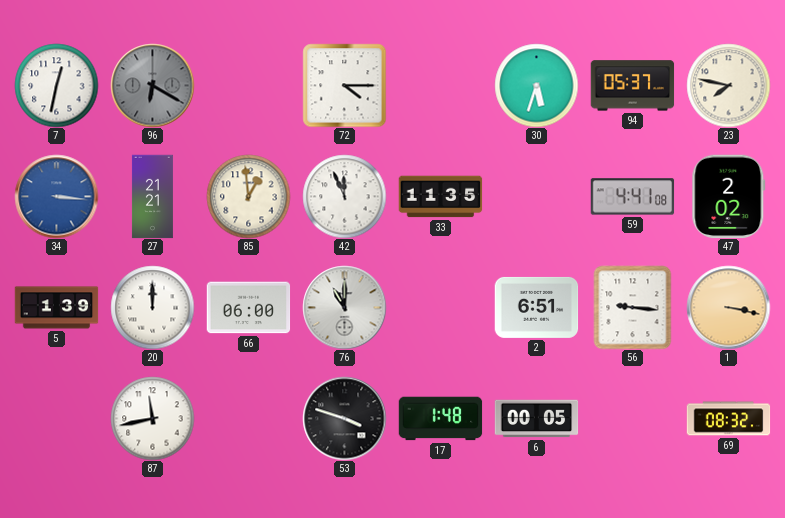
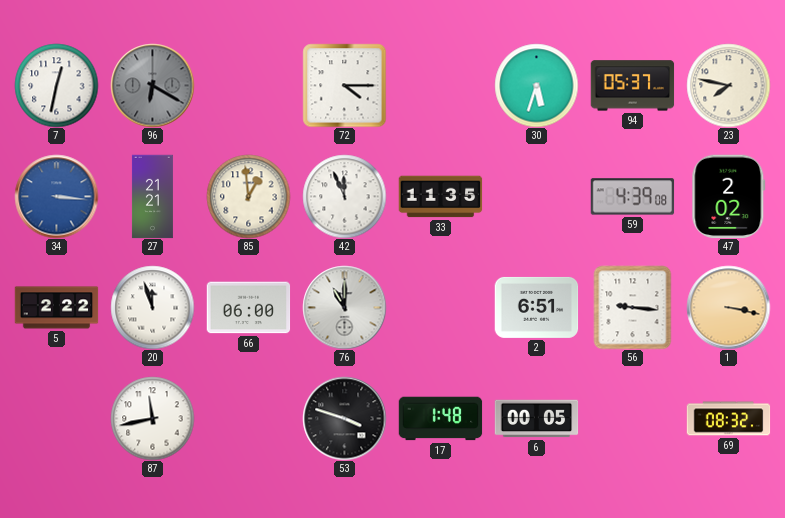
59: 4:41 -> 4:39
5: 1:39 -> 2:22
20: 12:00 -> 11:57
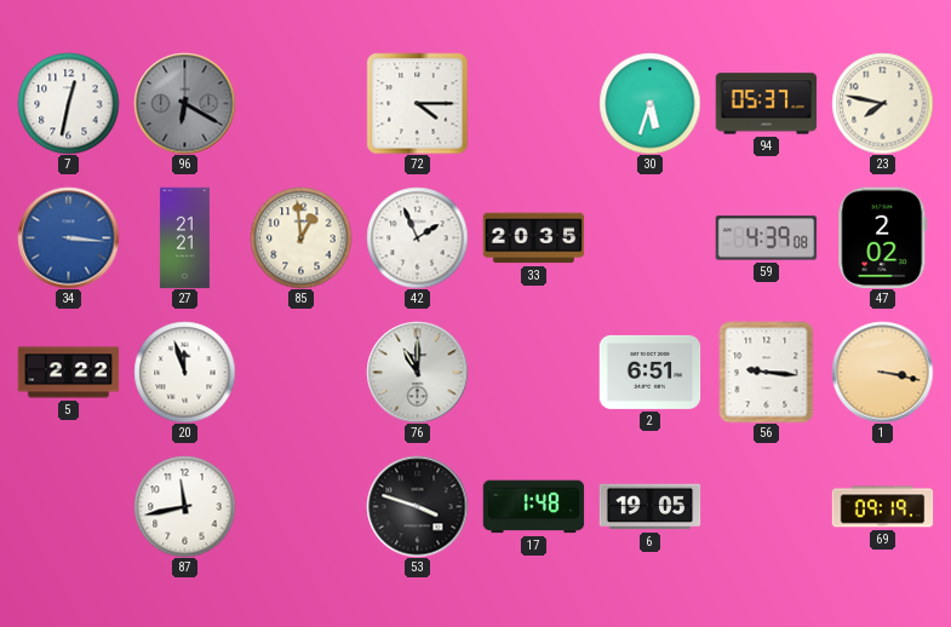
42: 11:56 -> 1:56
33: 11:35 -> 20:35
66: 06:00 -> none
6: 00:05 -> 19:05
69: 08:32 -> 09:19
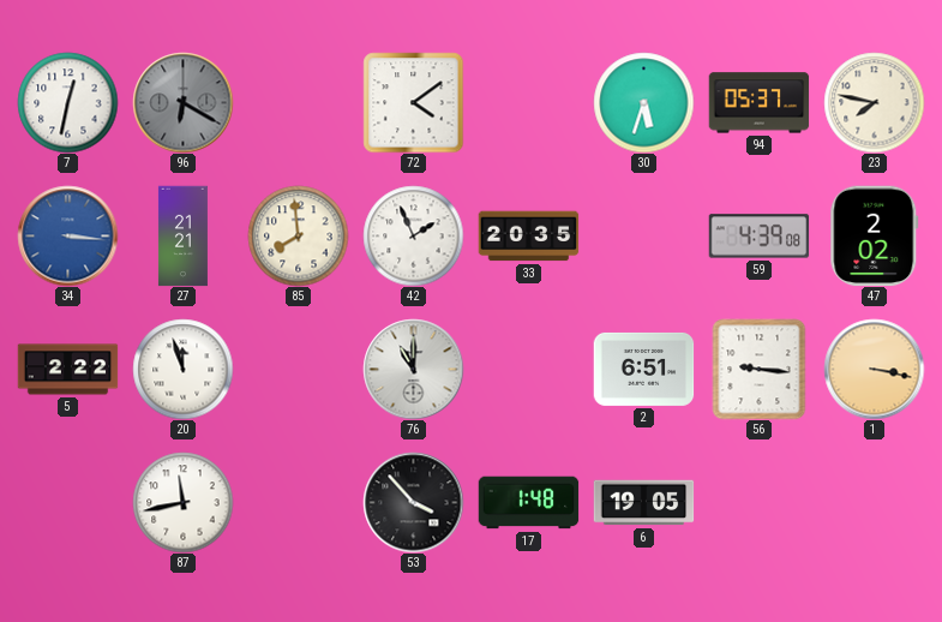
72: 4:15 -> 4:09
85: 12:59 -> 7:59
53: 3:48 -> 3:53
69: 09:19 -> none
